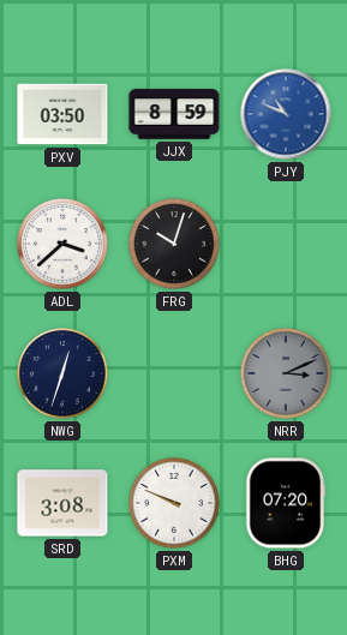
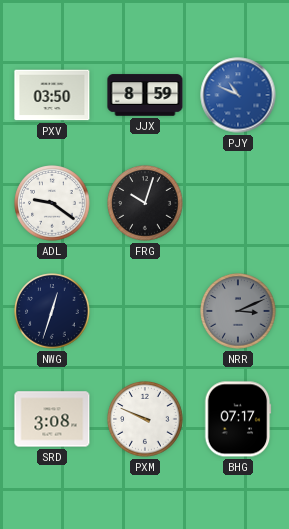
ADL: 3:38 -> 9:21
BHG: 07:20 -> 07:17
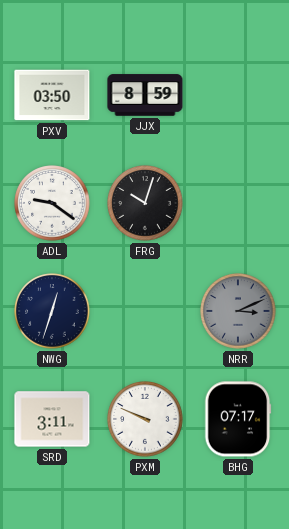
PJY: 10:49 -> none
SRD: 3:08 -> 3:11
